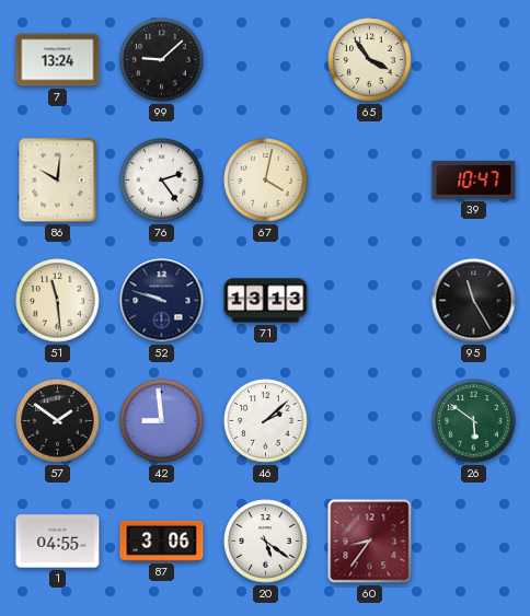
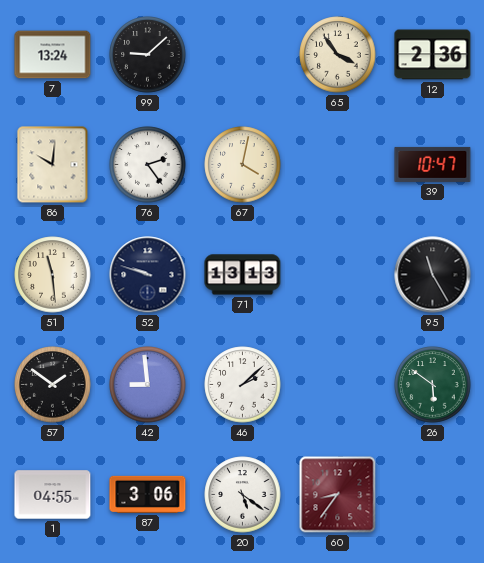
12: none -> 2:36
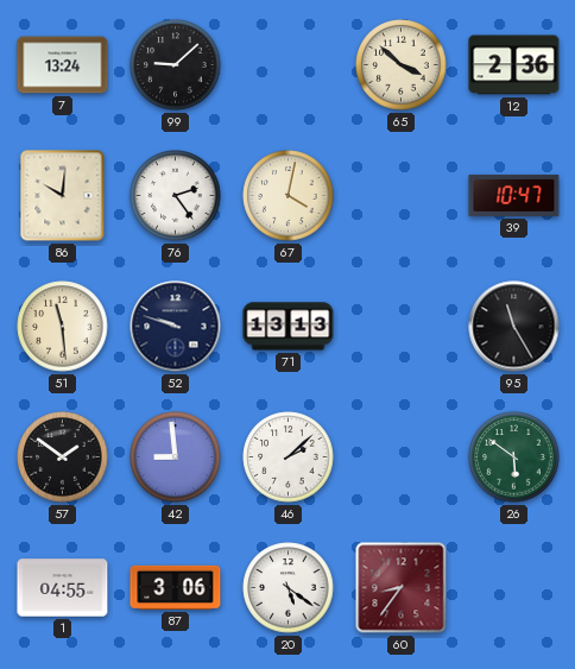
65: 3:54 -> 3:52
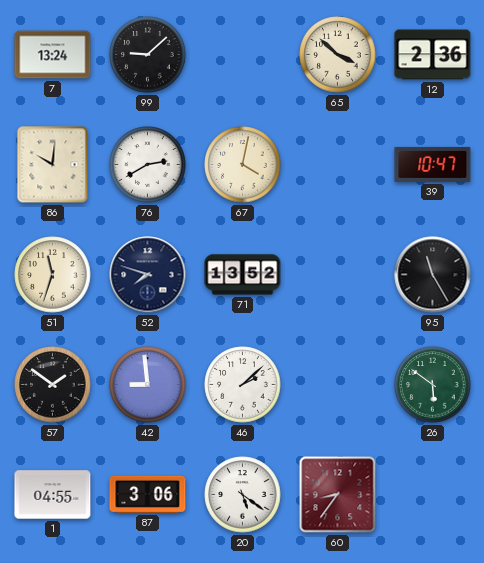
76: 2:24 -> 2:40
51: 11:29 -> 11:33
52: 9:48 -> 7:48
71: 13:13 -> 13:52
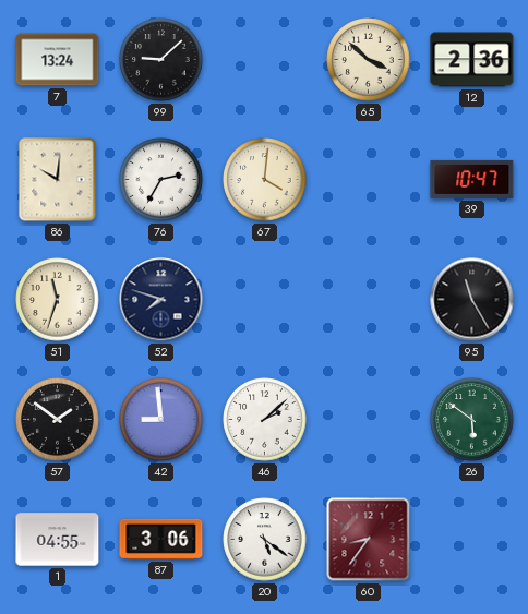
76: 2:40 -> 2:35
67: 4:02 -> 4:01
71: 13:52 -> none
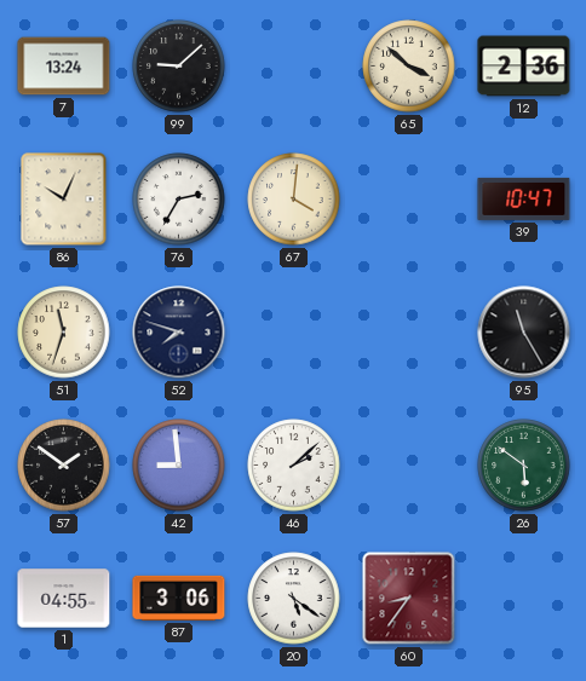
86: 10:01 -> 10:04
